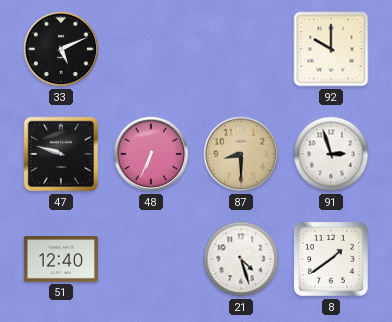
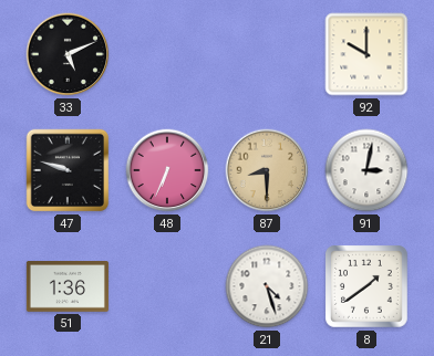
91: 2:57 -> 3:02
51: 12:40 -> 1:36
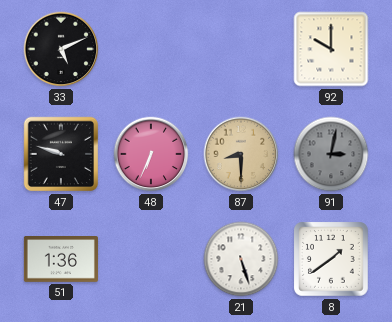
91 dial: white -> grey
21: 4:27 -> 5:27
